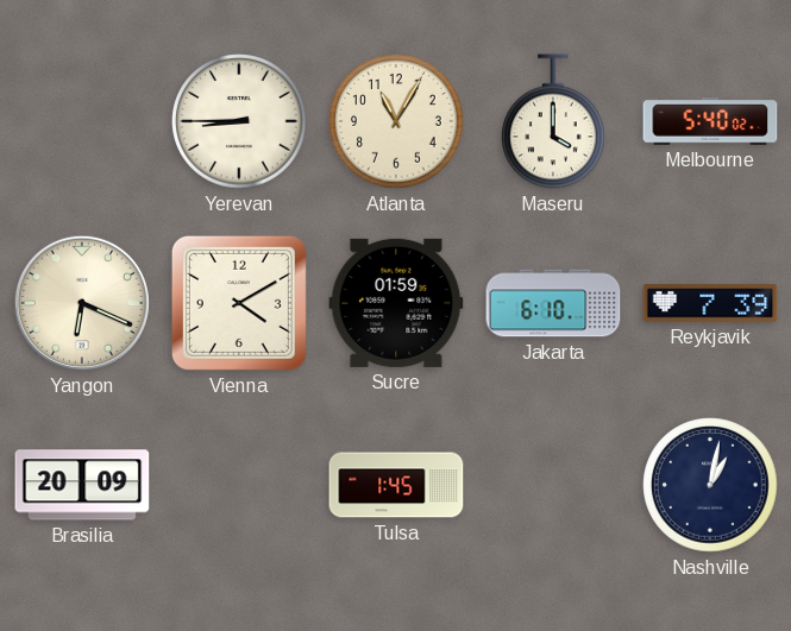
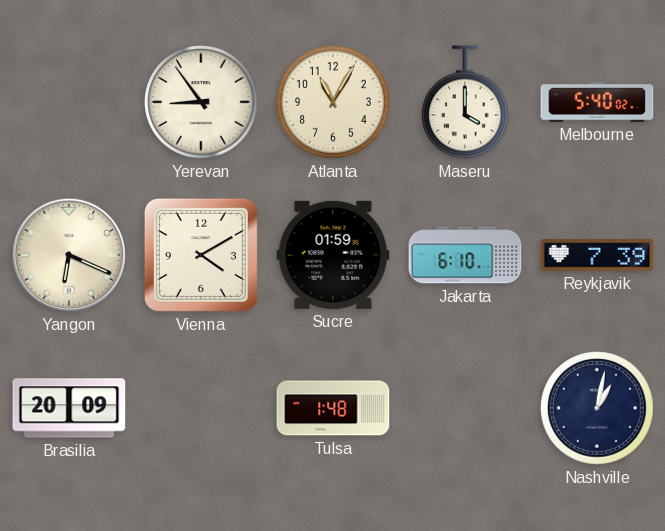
Yerevan: 8:45 -> 8:54
Tulsa: 1:45 -> 1:48
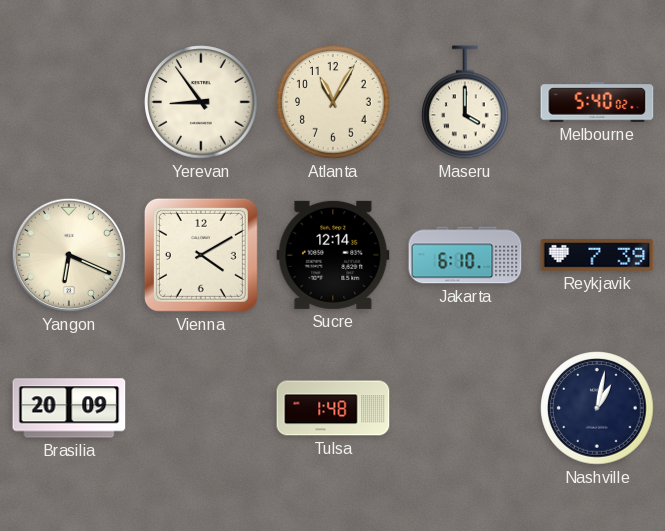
Sucre: 01:59 -> 12:14
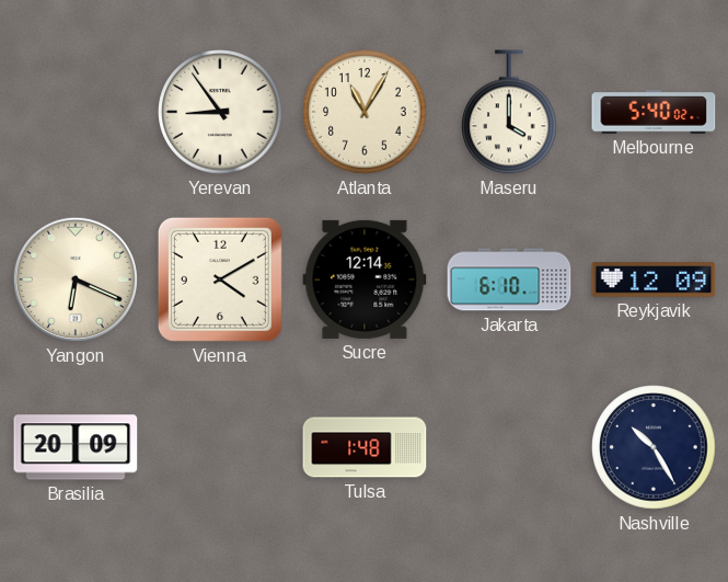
Reykjavik: 7:39 -> 12:09
Nashville: 1:02 -> 10:25
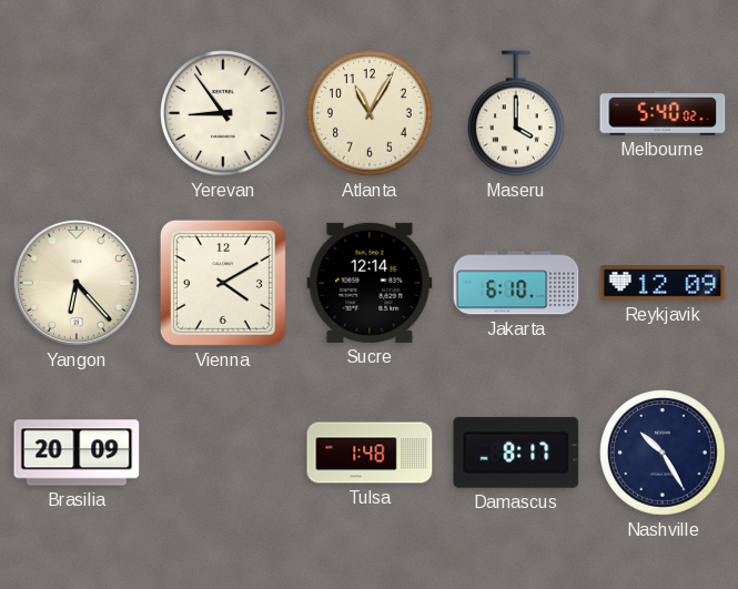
Yangon: 6:19 -> 6:23
Damascus: none -> 8:17
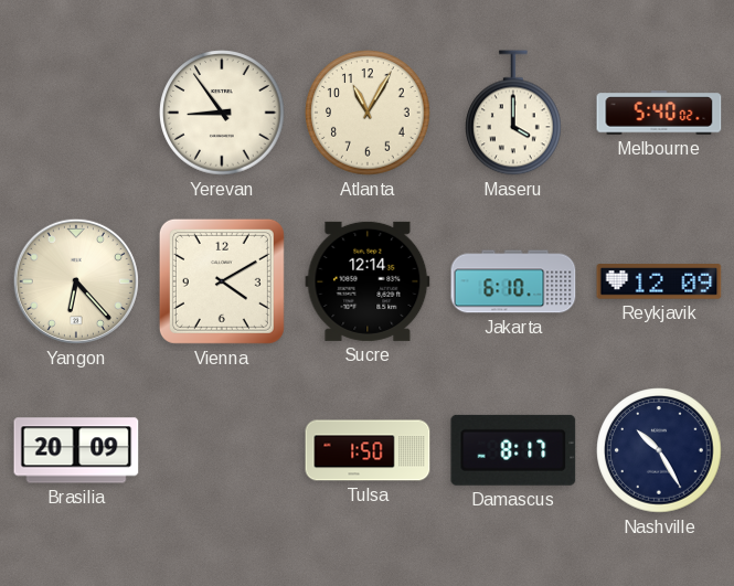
Tulsa: 1:48 -> 1:50
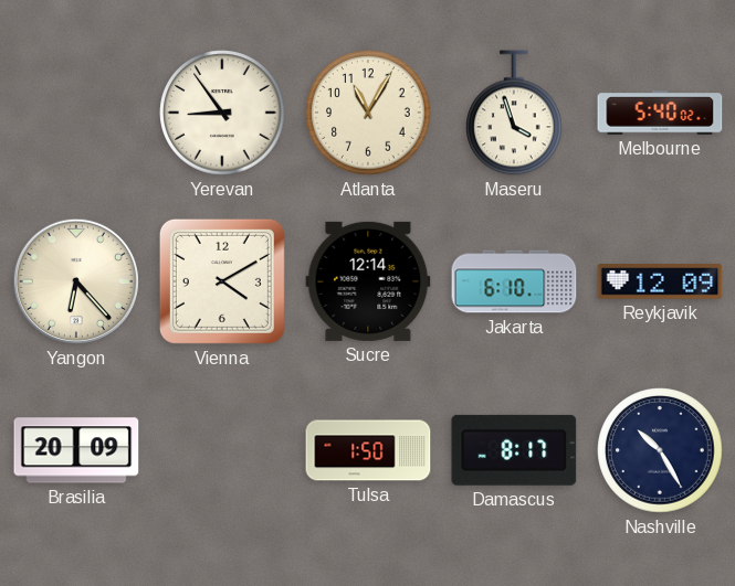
Maseru: 4:00 -> 3:57
